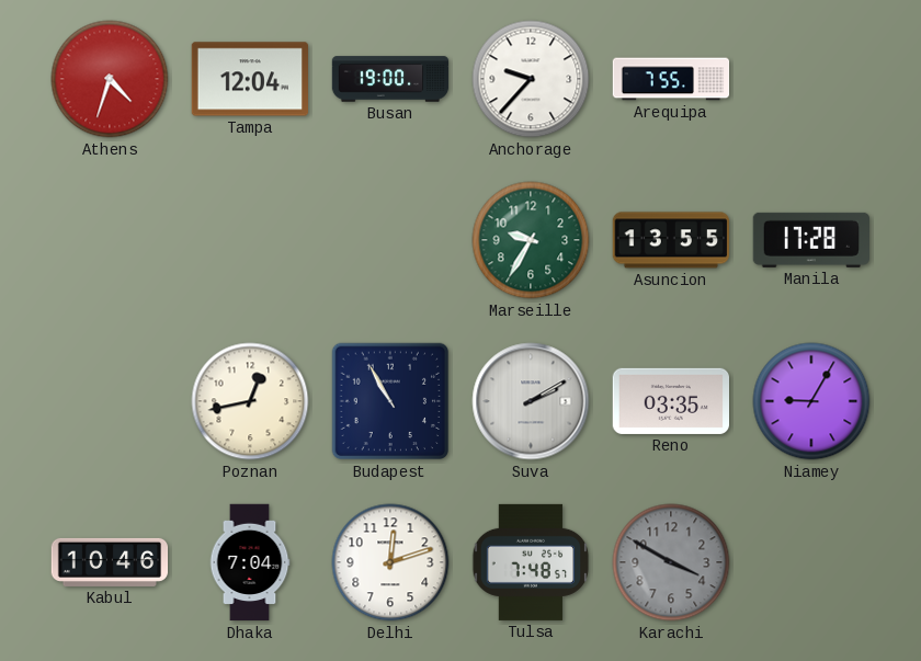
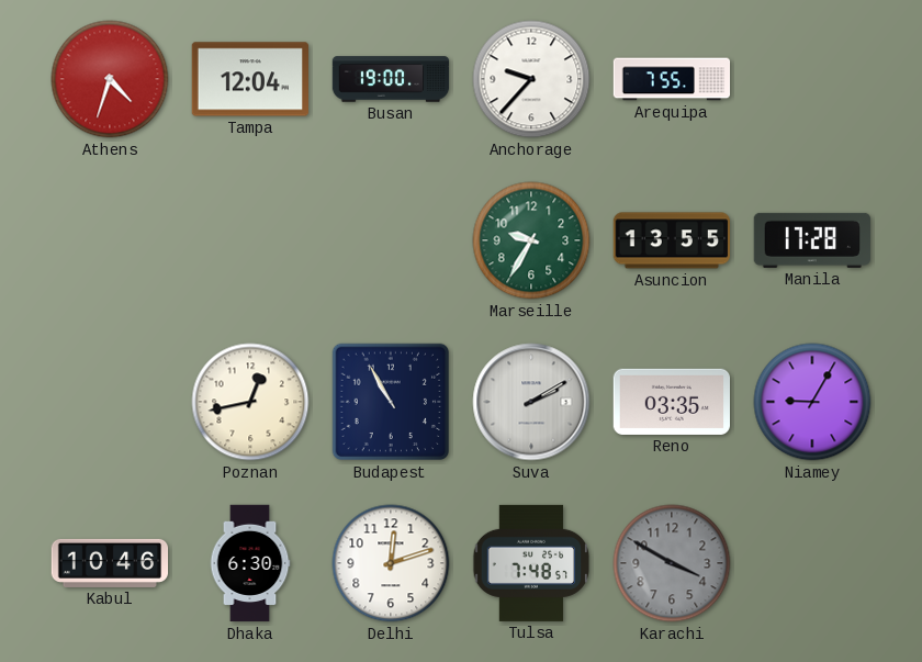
Dhaka: 7:04 -> 6:30
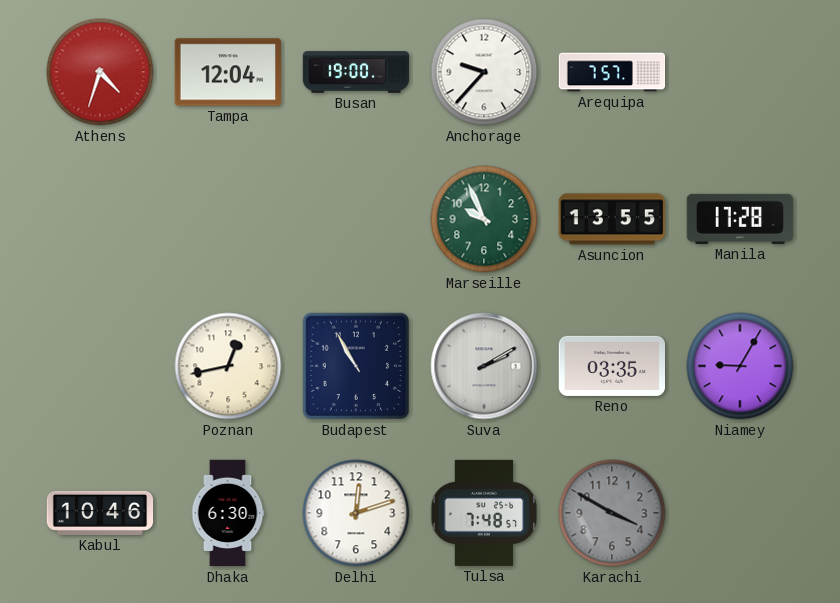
Arequipa: 7:55 -> 7:57
Marseille: 9:35 -> 9:56
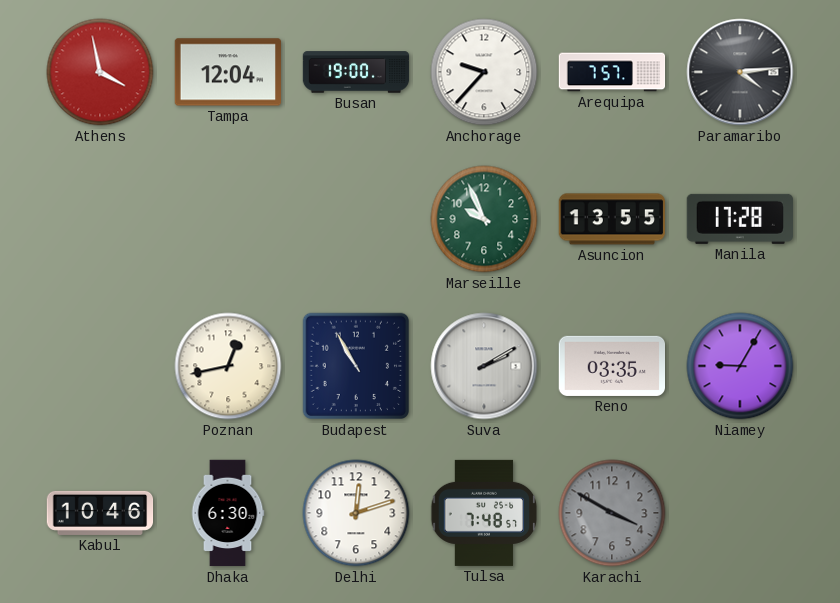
Athens: 4:33 -> 3:58
Paramaribo: none -> 4:14
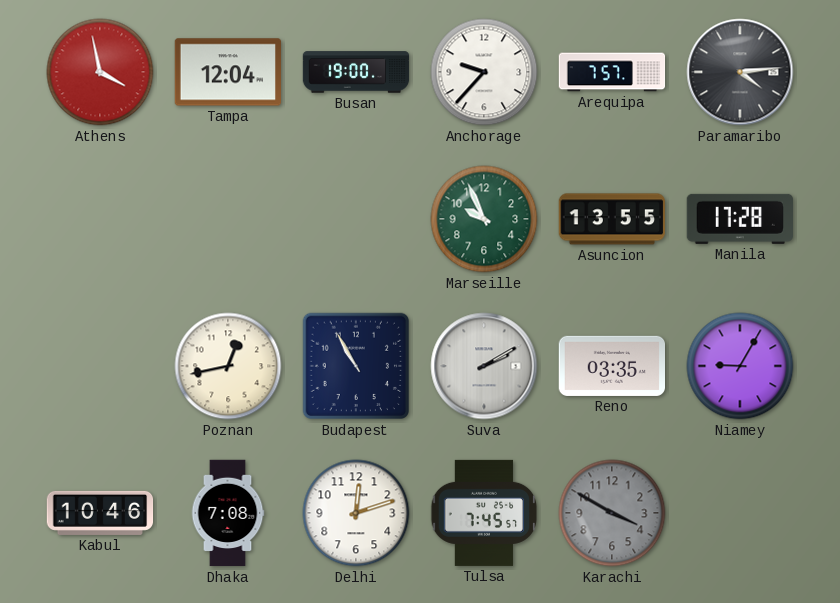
Dhaka: 6:30 -> 7:08
Tulsa: 7:48 -> 7:45
